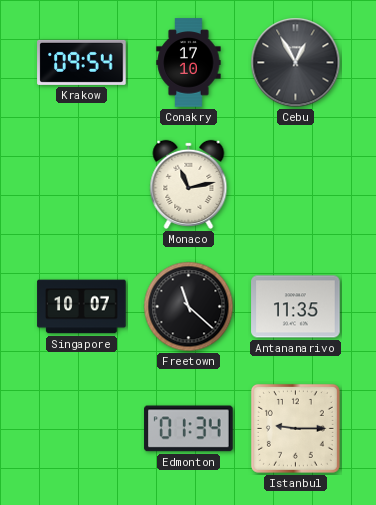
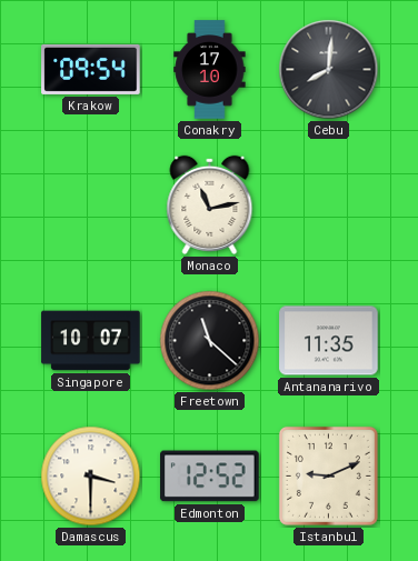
Cebu: 12:55 -> 8:01
Damascus: none -> 3:30
Edmonton: 01:34 -> 12:52
Istanbul: 9:15 -> 9:11
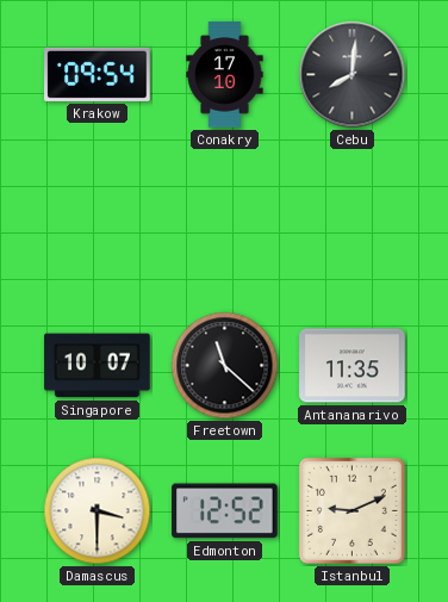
Monaco: 11:13 -> none
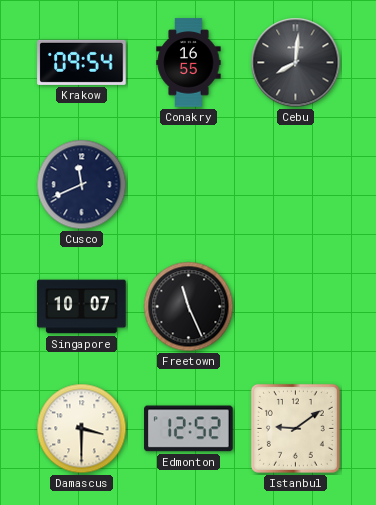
Conakry: 17:10 -> 16:55
Cusco: none -> 11:41
Freetown: 11:22 -> 11:26
Antananarivo: 11:35 -> none
Istanbul: 9:11 -> 9:09
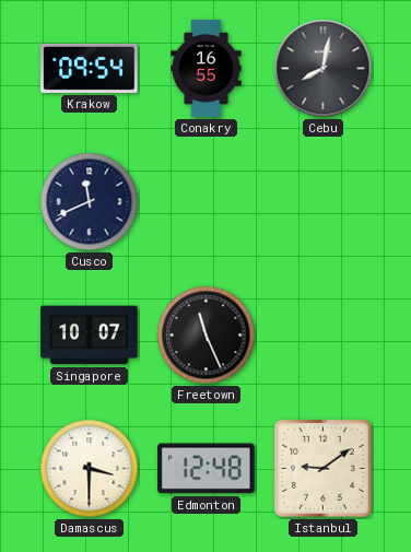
Cebu: 8:01 -> 8:02
Edmonton: 12:52 -> 12:48
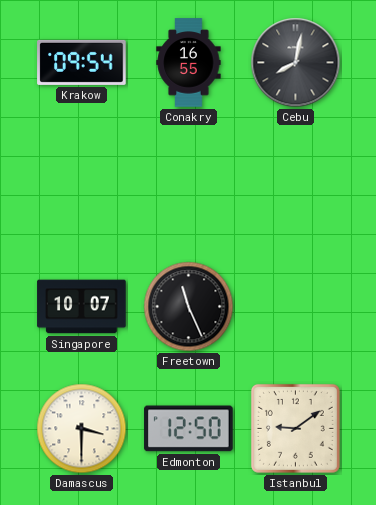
Cusco: 11:41 -> none
Edmonton: 12:48 -> 12:50
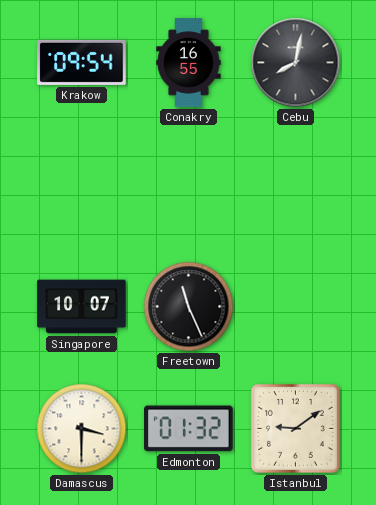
Edmonton: 12:50 -> 01:32
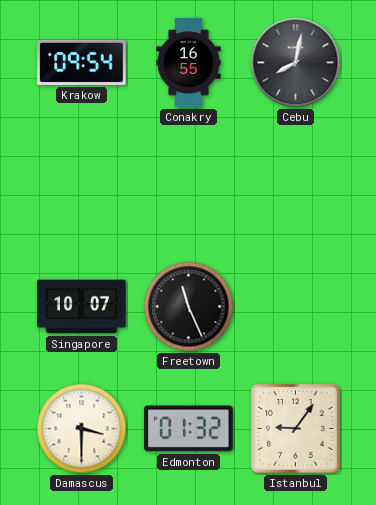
Istanbul: 9:09 -> 9:06
